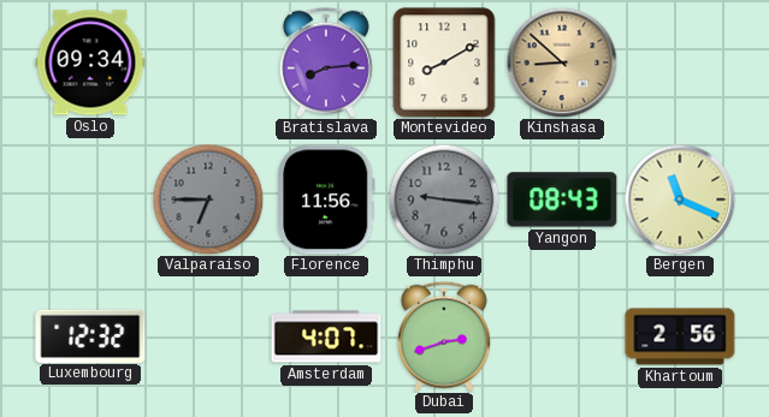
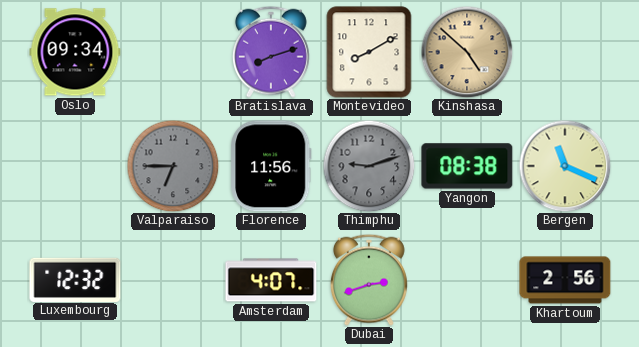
Bratislava: 8:14 -> 8:12
Kinshasa: 8:52 -> 4:52
Thimphu: 9:16 -> 9:12
Yangon: 08:43 -> 08:38
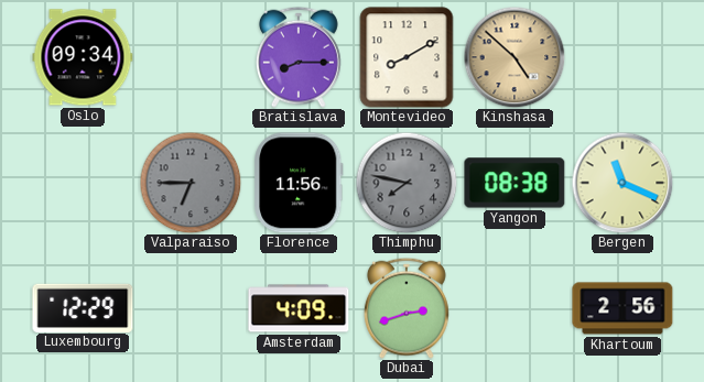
Bratislava: 8:12 -> 8:15
Thimphu: 9:12 -> 7:47
Luxembourg: 12:32 -> 12:29
Amsterdam: 4:07 -> 4:09
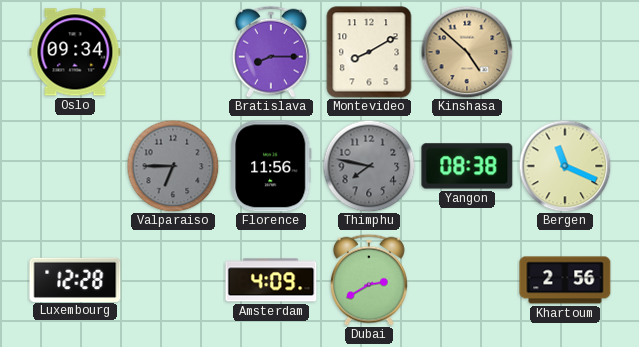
Luxembourg: 12:29 -> 12:28
Dubai: 2:42 -> 2:40
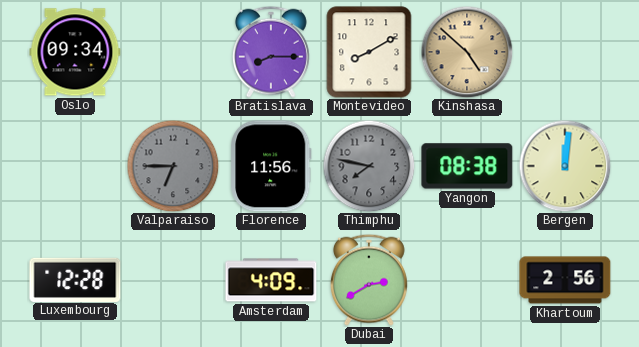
Bergen: 11:19 -> 12:01
